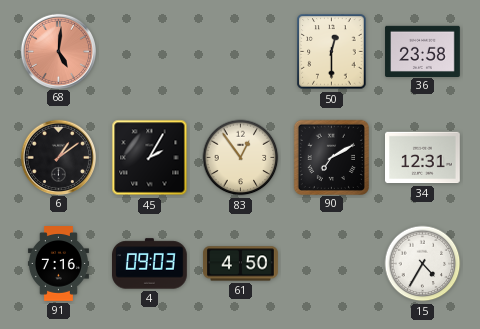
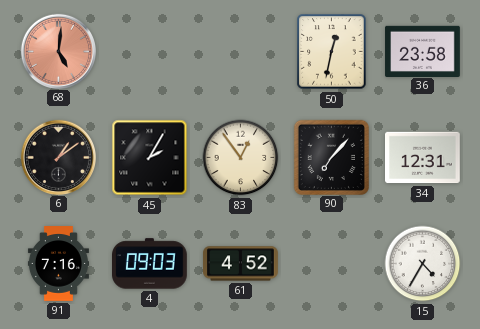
50: 12:30 -> 12:32
90: 7:10 -> 7:07
61: 4:50 -> 4:52
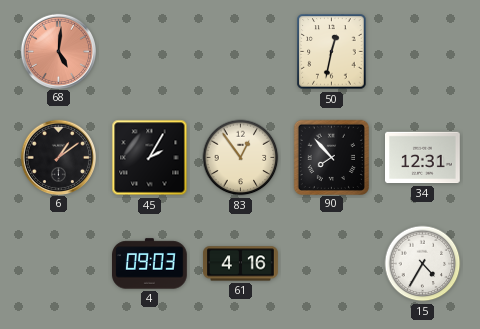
36: 23:58 -> none
90: 7:07 -> 7:53
91: 7:16 -> none
61: 4:52 -> 4:16
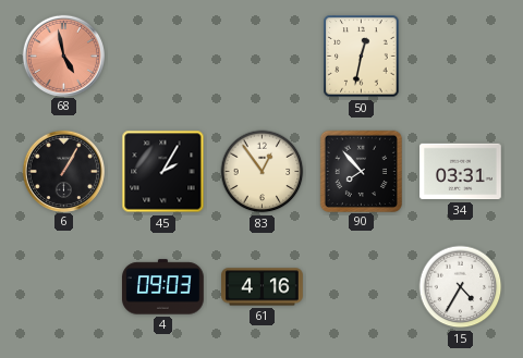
68: 5:01 -> 4:58
6: 1:09 -> 1:05
34: 12:31 -> 03:31
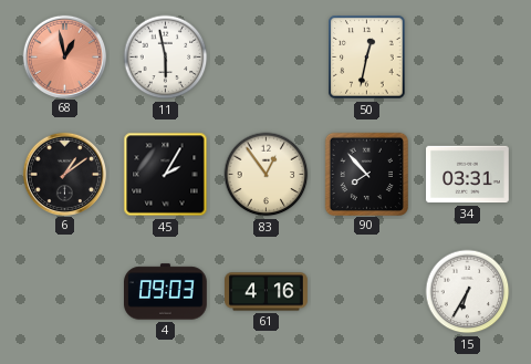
68: 4:58 -> 12:58
11: none -> 5:58
6: 1:05 -> 1:09
15: 4:35 -> 6:35
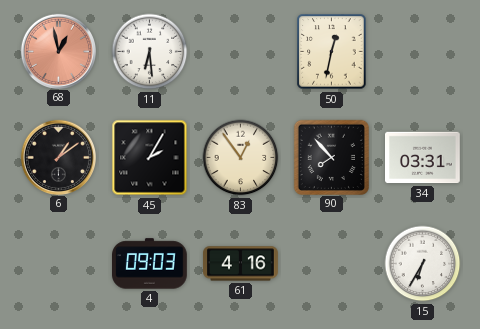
11: 5:58 -> 6:29
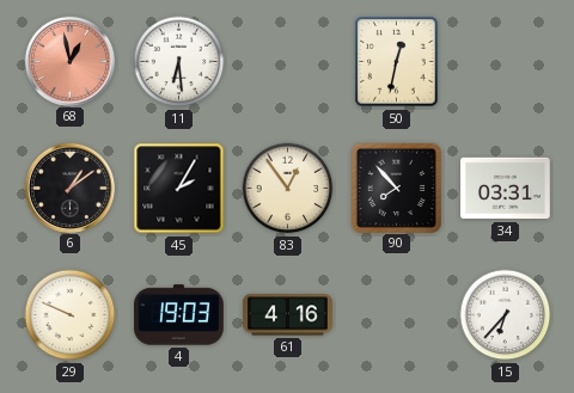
29: none -> 9:49
4: 09:03 -> 19:03
15: 6:35 -> 6:37
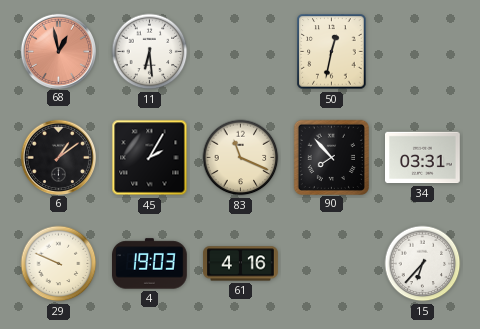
83: 12:54 -> 11:19
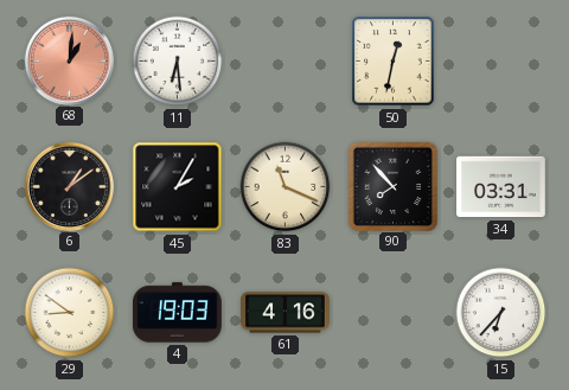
68: 12:58 -> 1:01
29: 9:49 -> 8:51
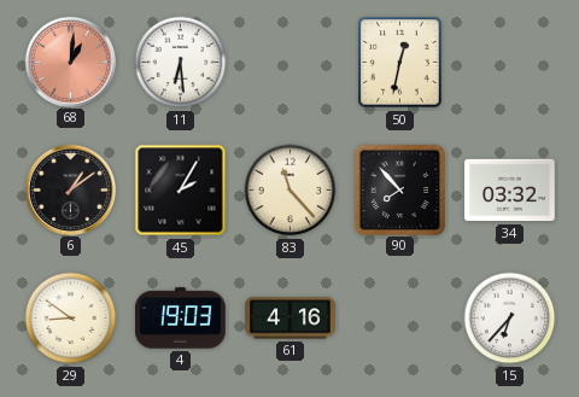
83: 11:19 -> 11:23
34: 03:31 -> 03:32
